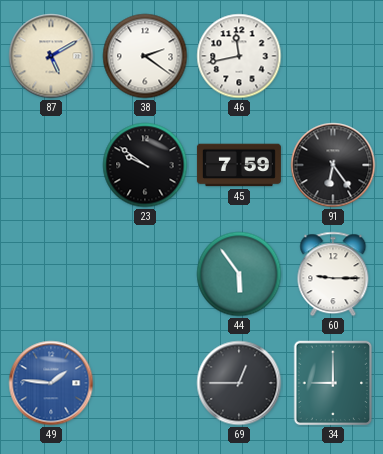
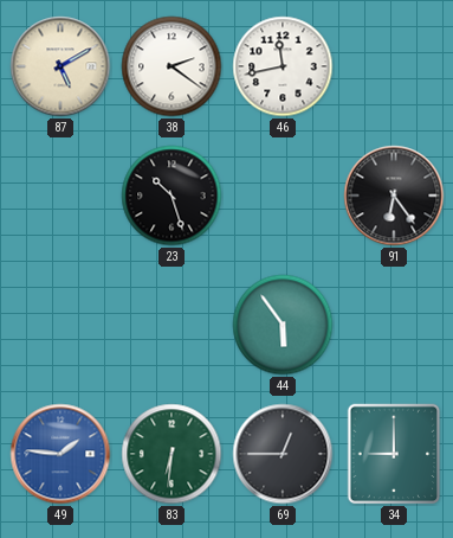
23: 9:51 -> 10:27
45: 7:59 -> none
60: 9:15 -> none
83: none -> 6:31
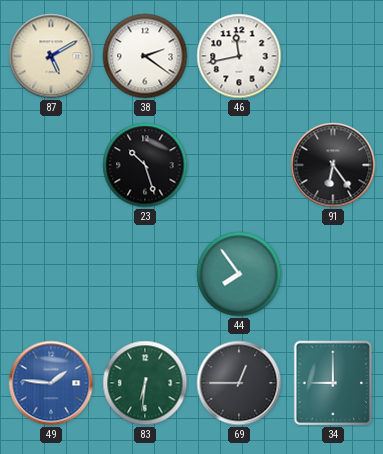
44: 5:54 -> 7:54
